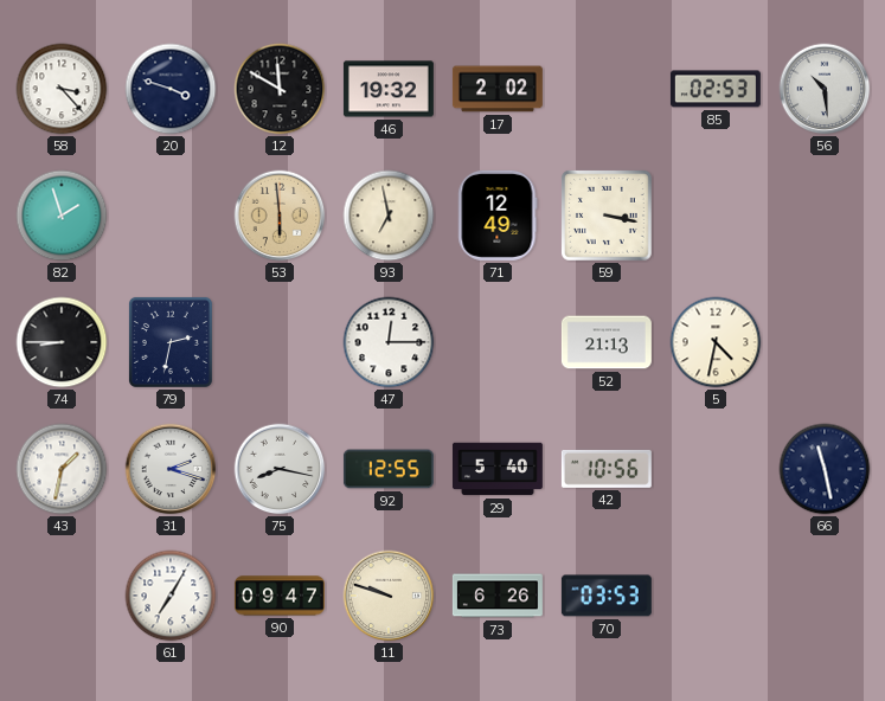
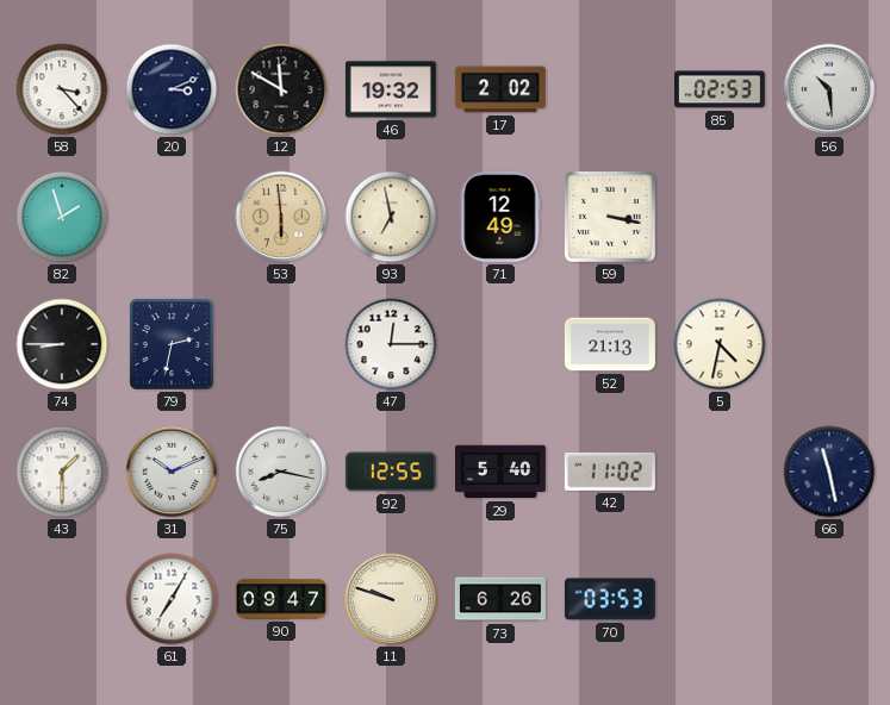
20: 3:48 -> 3:11
43: 1:32 -> 1:30
31: 2:18 -> 10:11
42: 10:56 -> 11:02
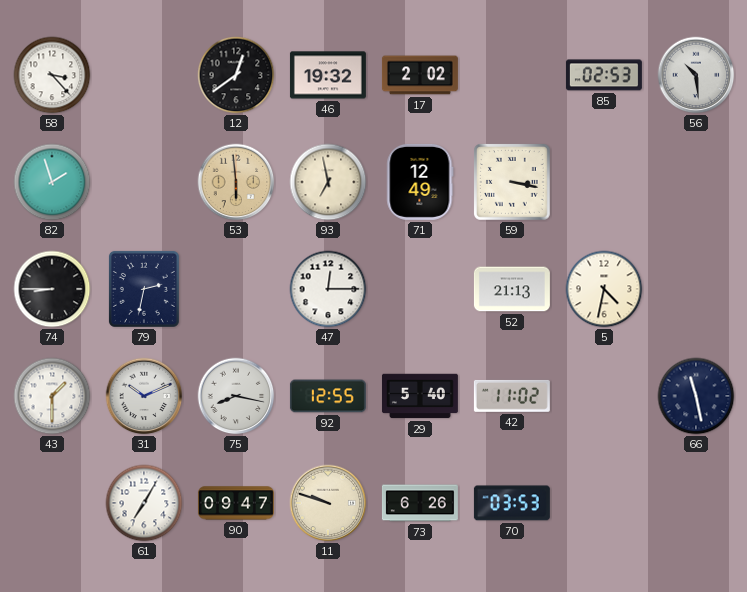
20: 3:11 -> none
12: 11:50 -> 12:39
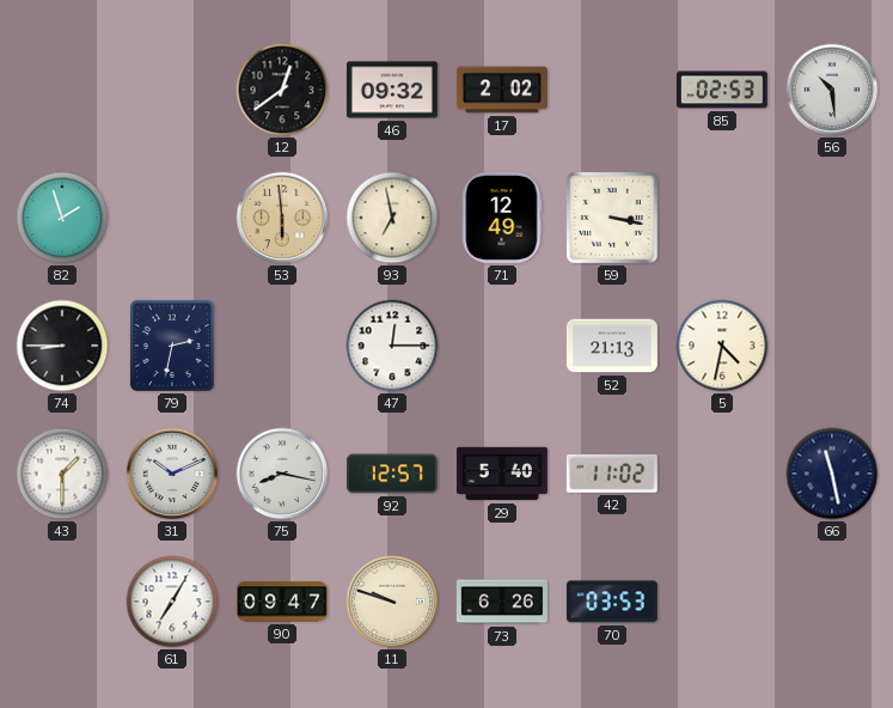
58: 3:23 -> none
46: 19:32 -> 09:32
92: 12:55 -> 12:57
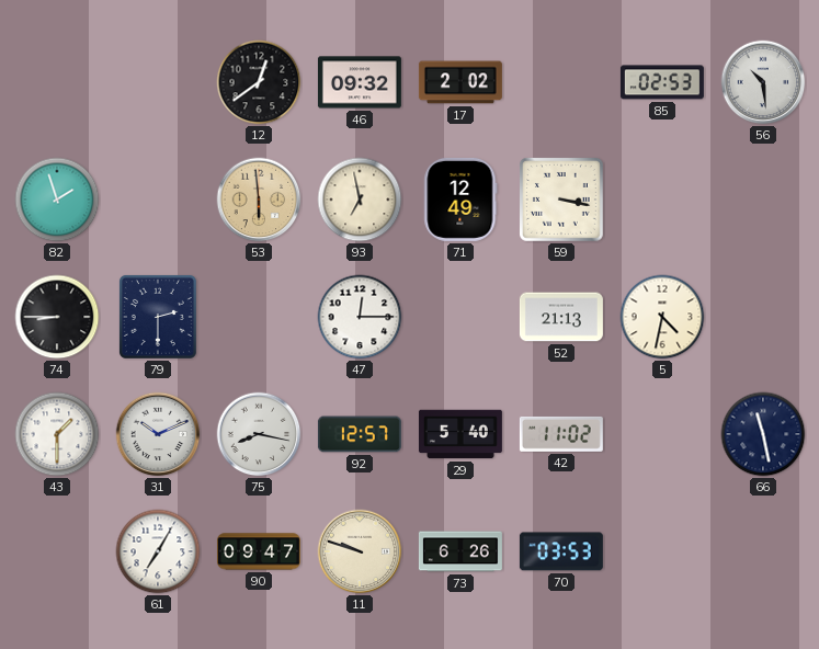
79: 2:32 -> 2:30
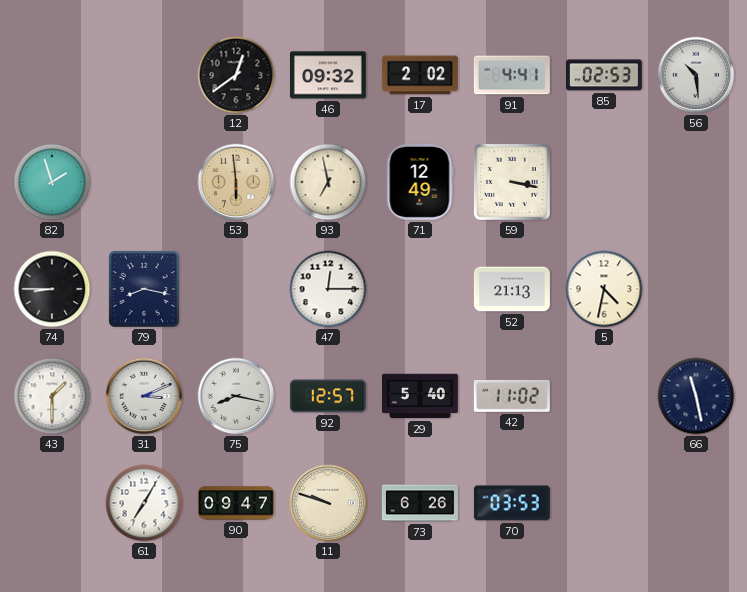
91: none -> 4:41
79: 2:30 -> 8:17
31: 10:11 -> 3:11
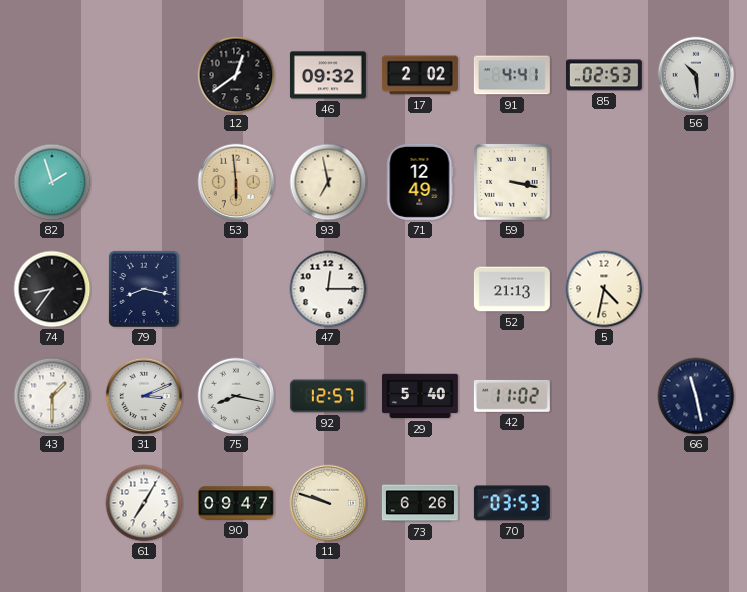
74: 8:45 -> 8:36
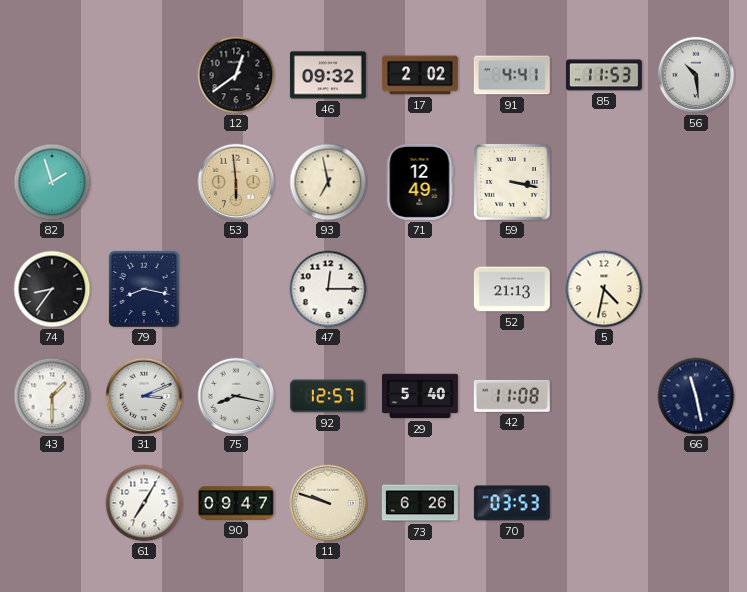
85: 02:53 -> 11:53
42: 11:02 -> 11:08
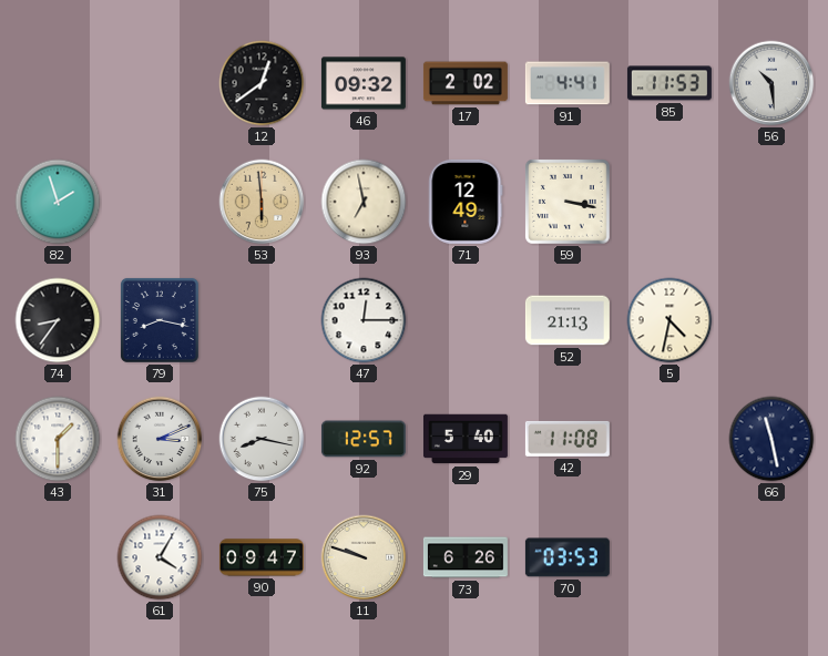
61: 7:05 -> 4:05
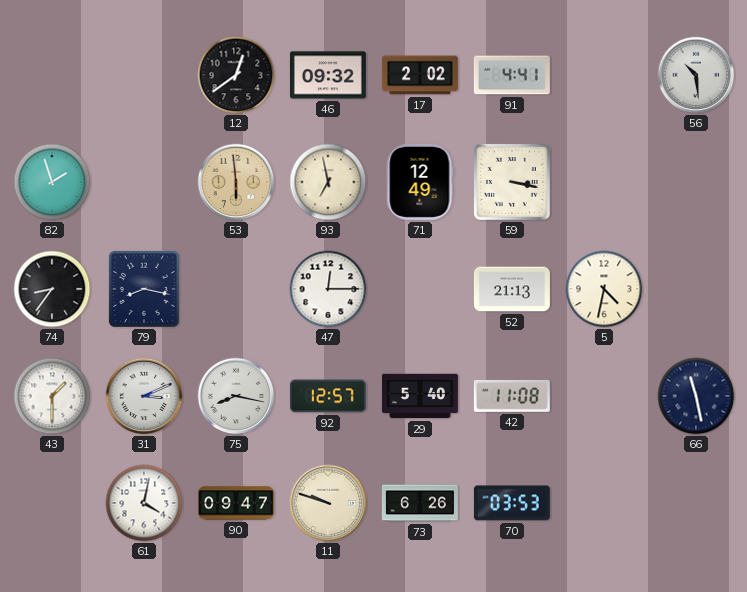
85: 11:53 -> none
61: 4:05 -> 4:02
